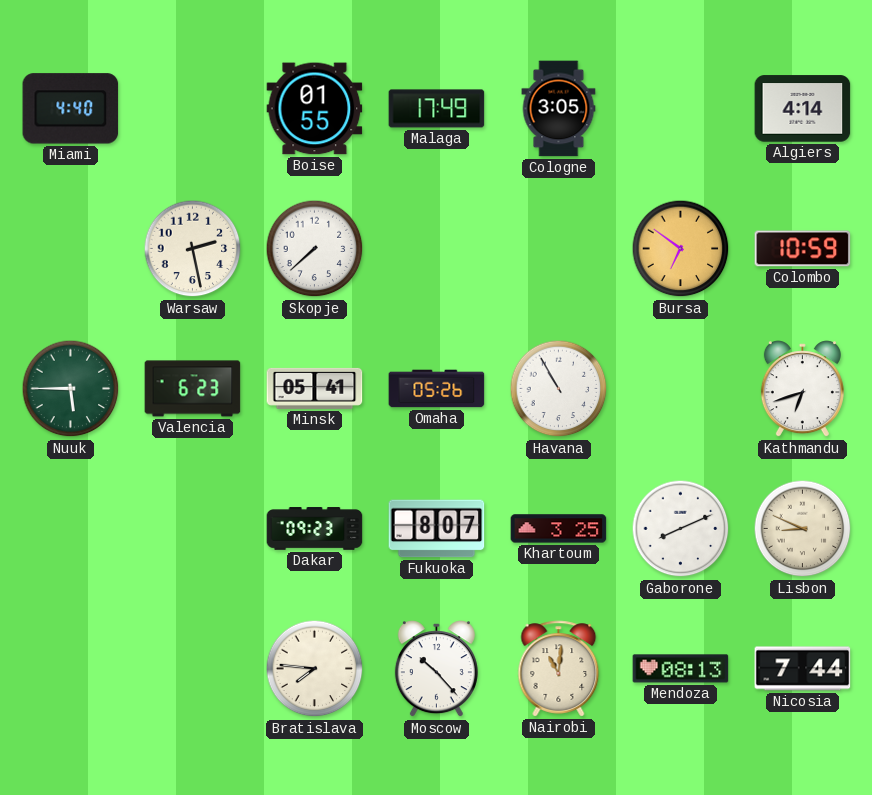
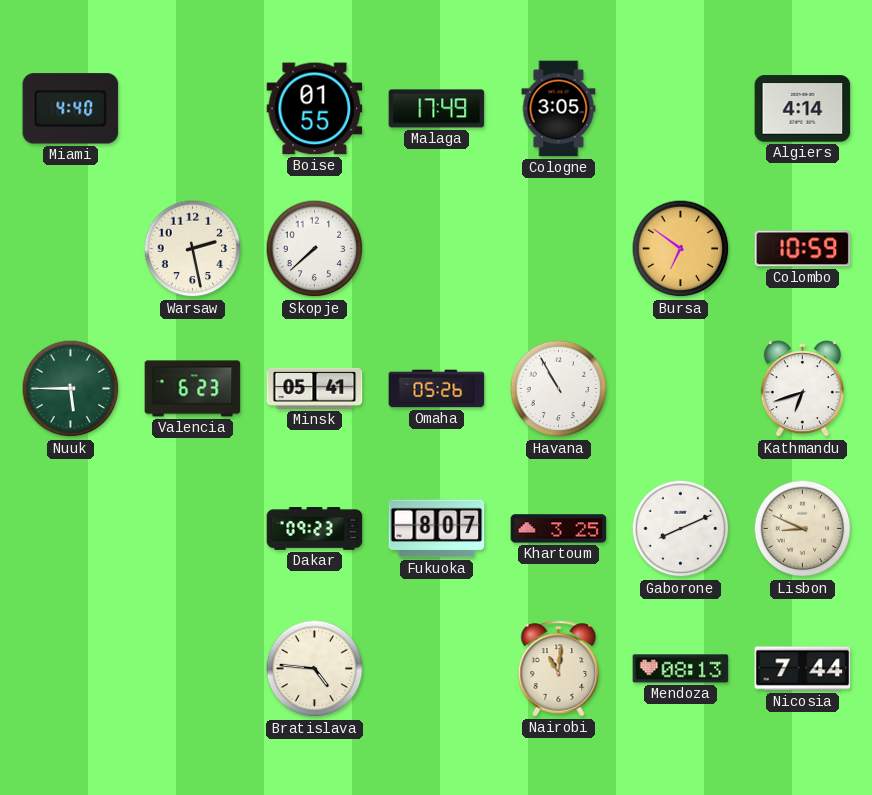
Bratislava: 7:46 -> 4:46
Moscow: 10:23 -> none
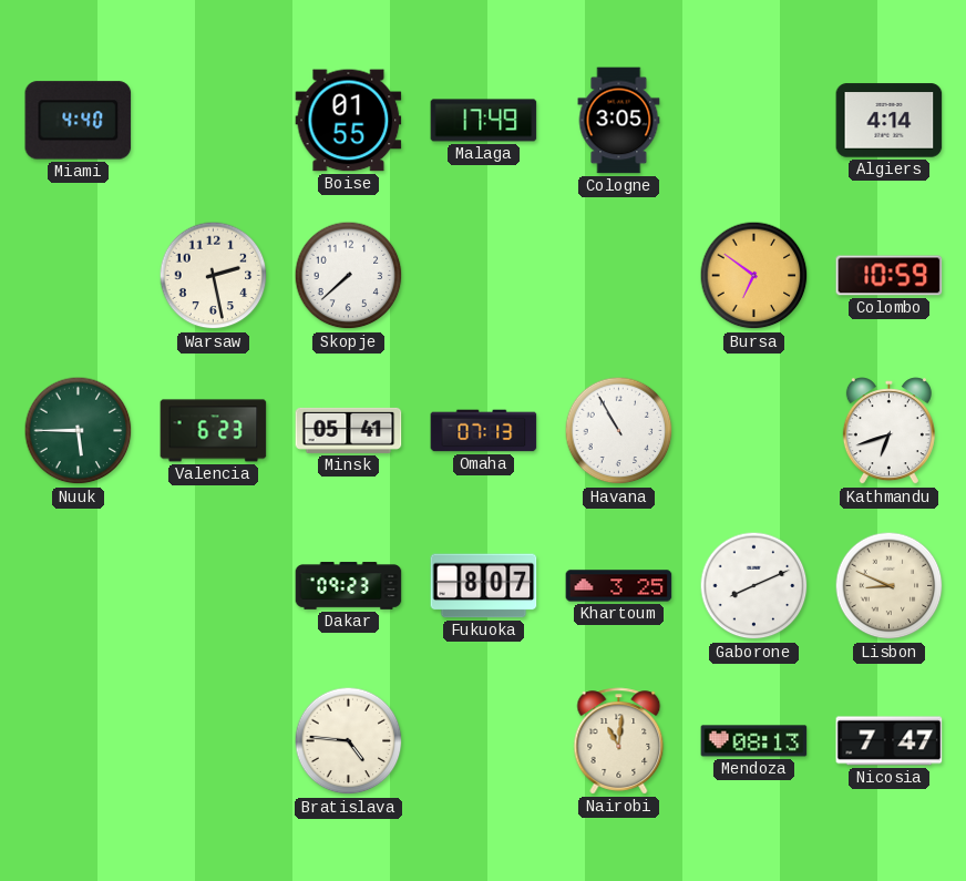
Omaha: 05:26 -> 07:13
Nicosia: 7:44 -> 7:47
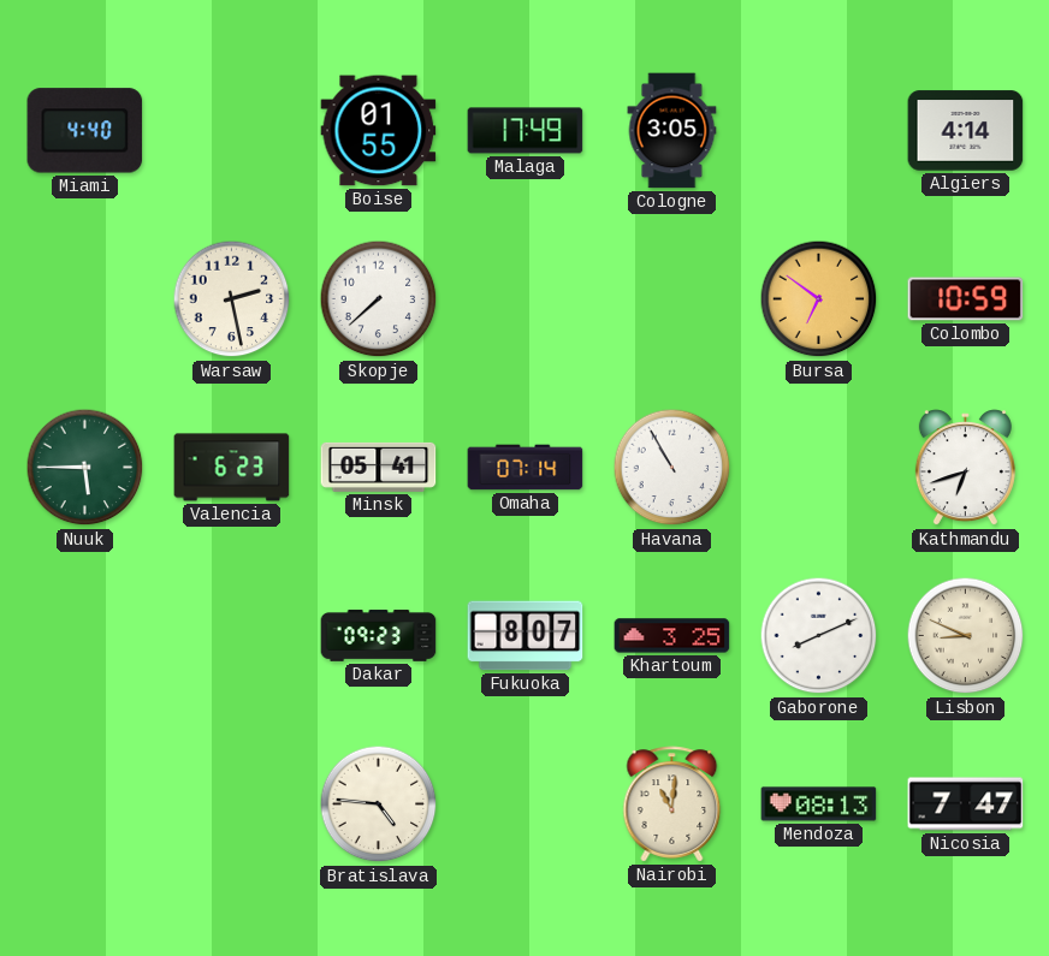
Omaha: 07:13 -> 07:14
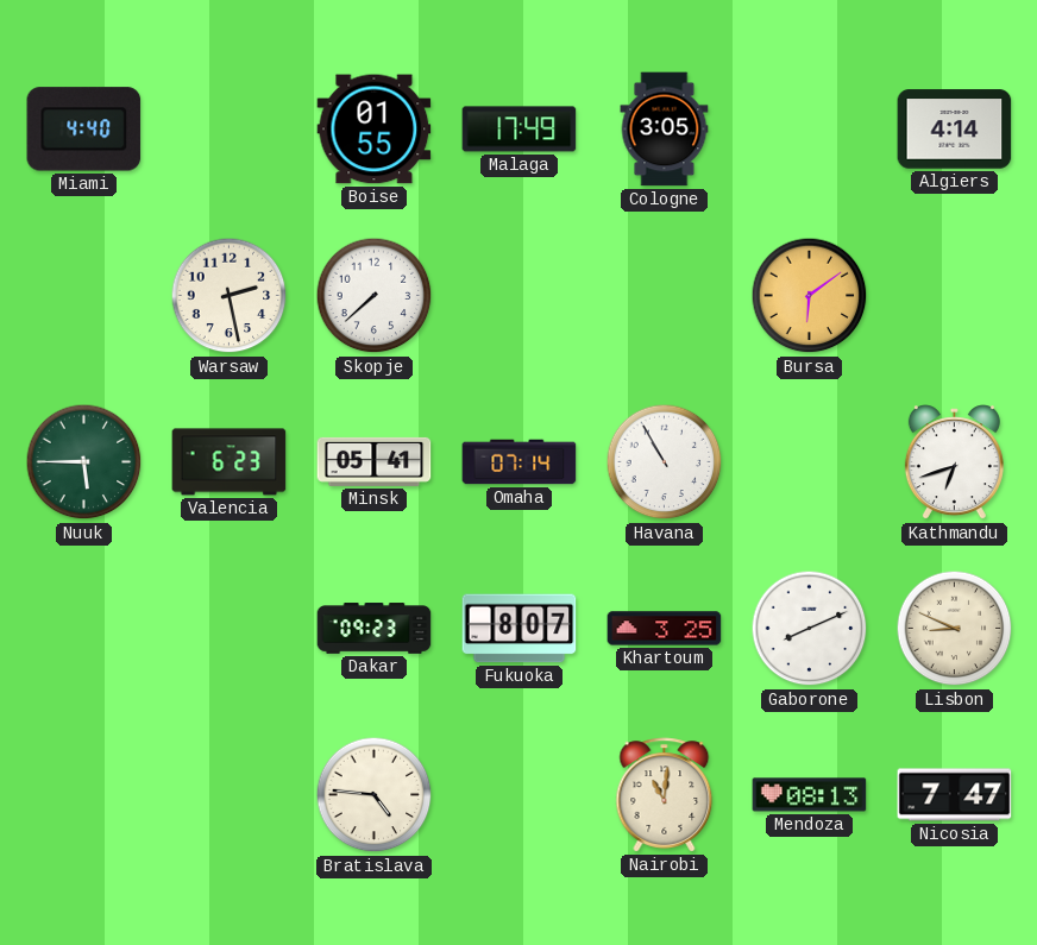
Bursa: 6:51 -> 6:09
Colombo: 10:59 -> none
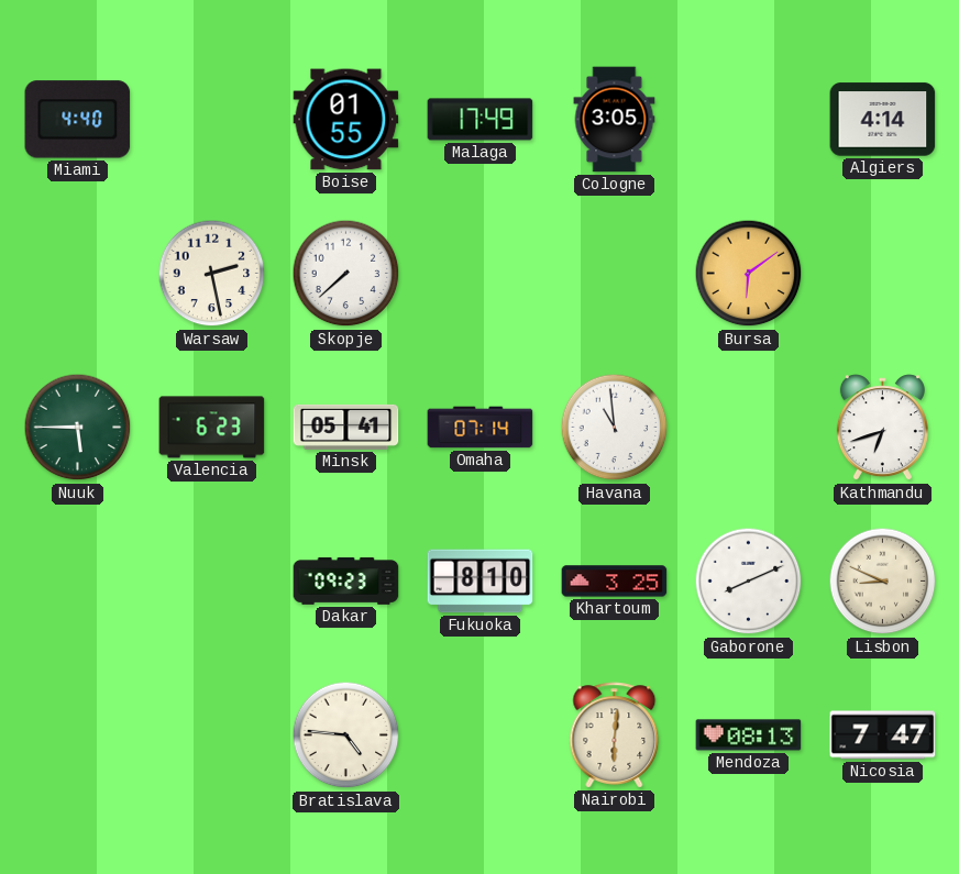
Havana: 10:55 -> 10:59
Fukuoka: 8:07 -> 8:10
Nairobi: 11:01 -> 6:01
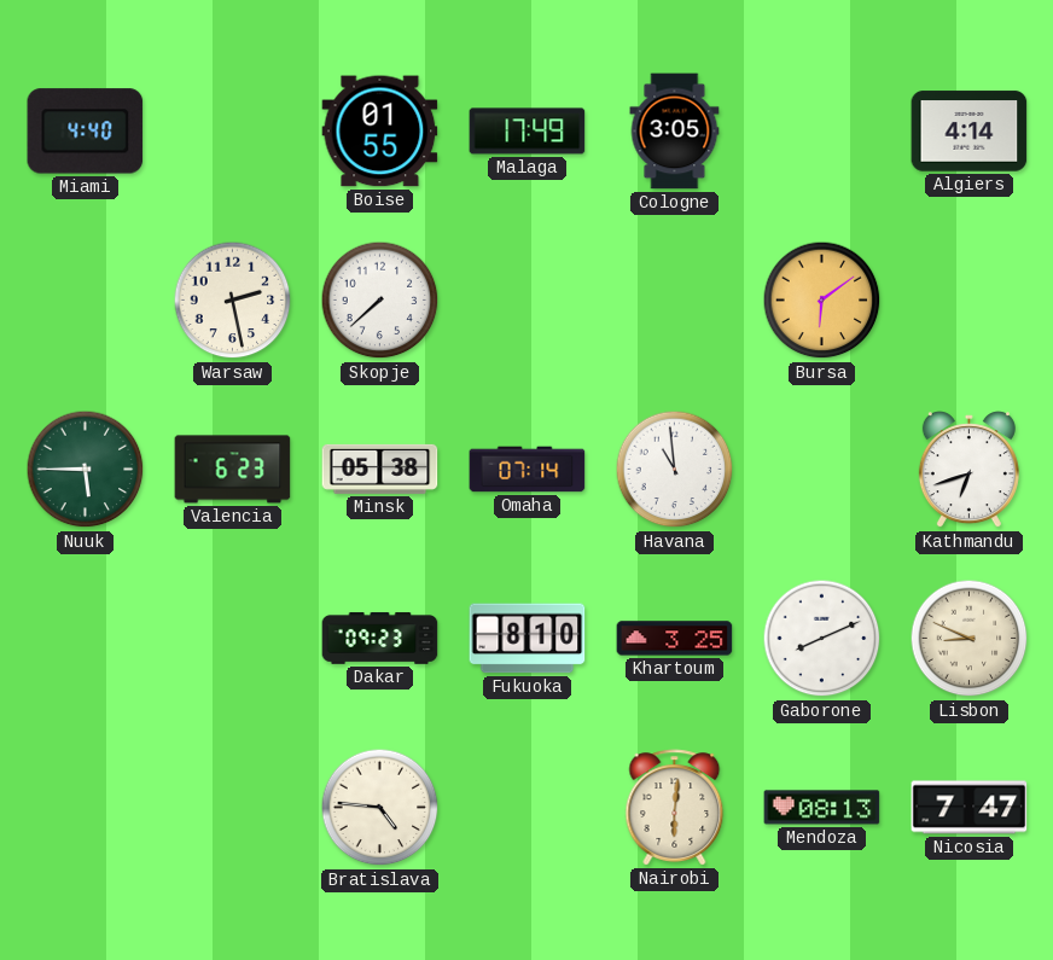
Minsk: 05:41 -> 05:38
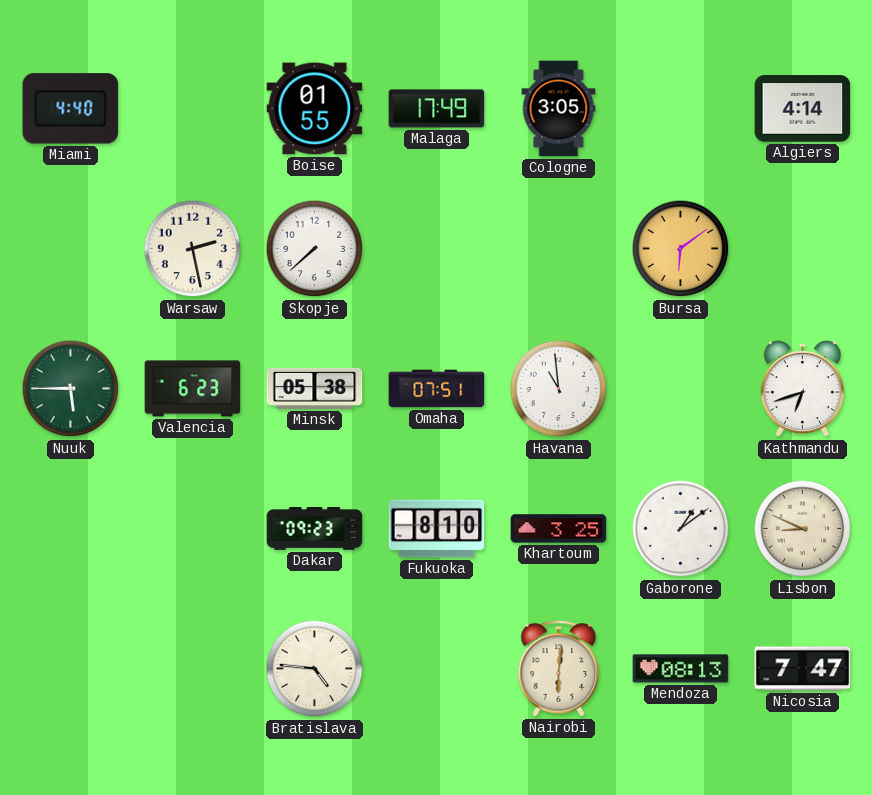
Omaha: 07:14 -> 07:51
Gaborone: 8:11 -> 1:09
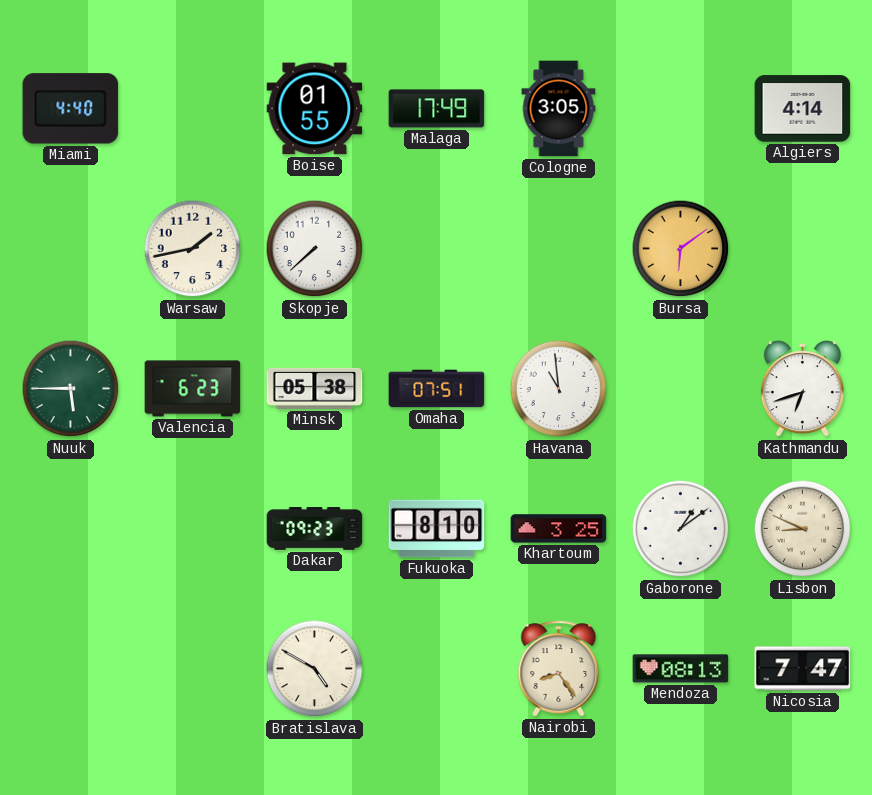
Warsaw: 2:28 -> 1:43
Bratislava: 4:46 -> 4:50
Nairobi: 6:01 -> 8:24
